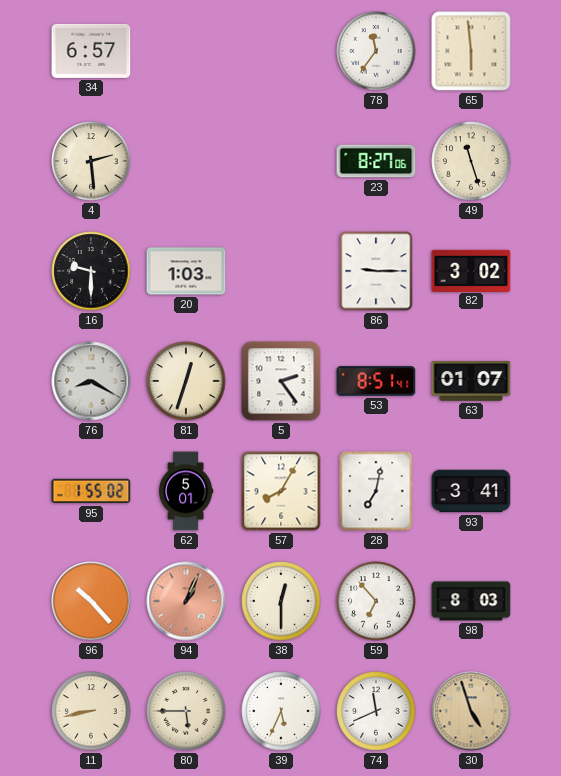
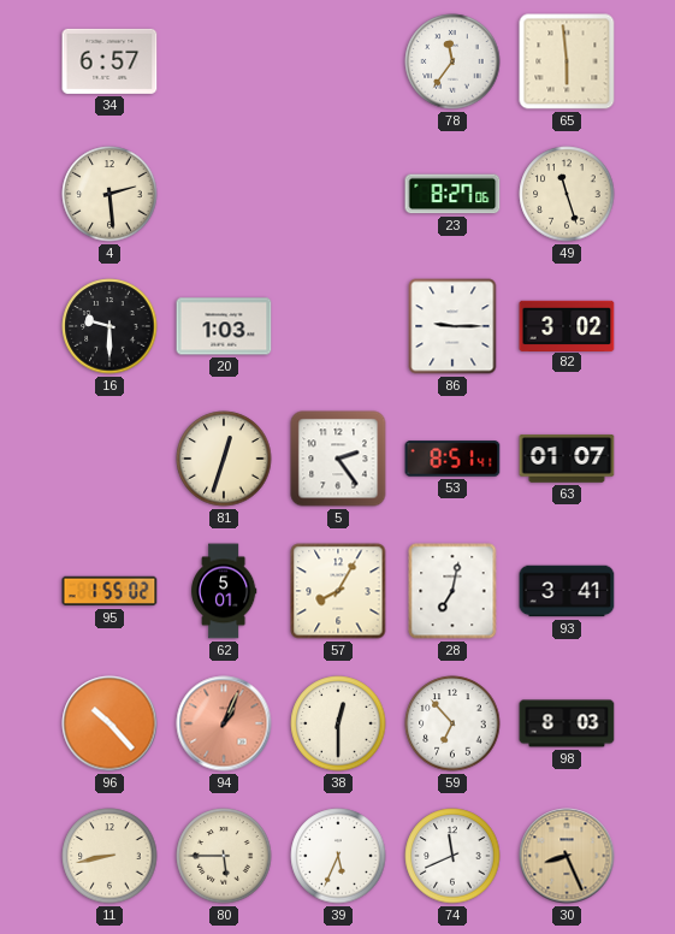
76: 8:20 -> none
30: 4:57 -> 8:26
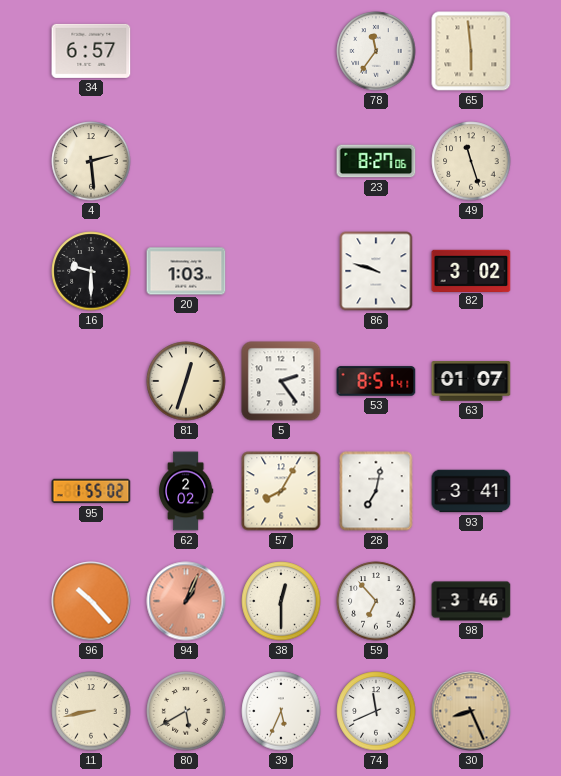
86: 9:15 -> 9:48
62: 5:01 -> 2:02
98: 8:03 -> 3:46
80: 5:45 -> 5:40
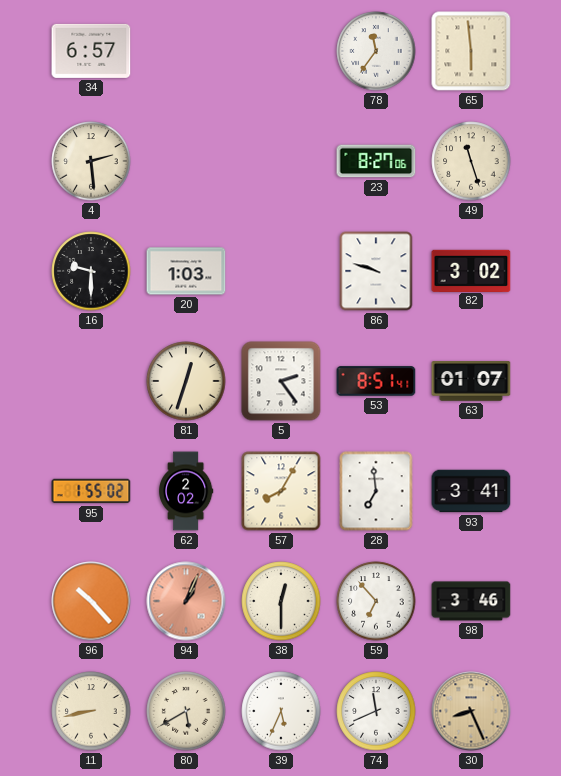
28: 7:02 -> 6:59
